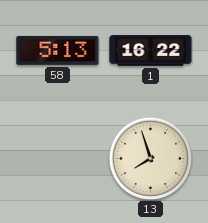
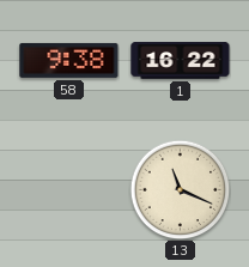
58: 5:13 -> 9:38
13: 7:57 -> 11:19
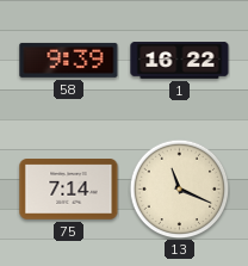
58: 9:38 -> 9:39
75: none -> 7:14
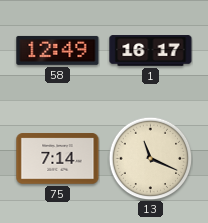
58: 9:39 -> 12:49
1: 16:22 -> 16:17
